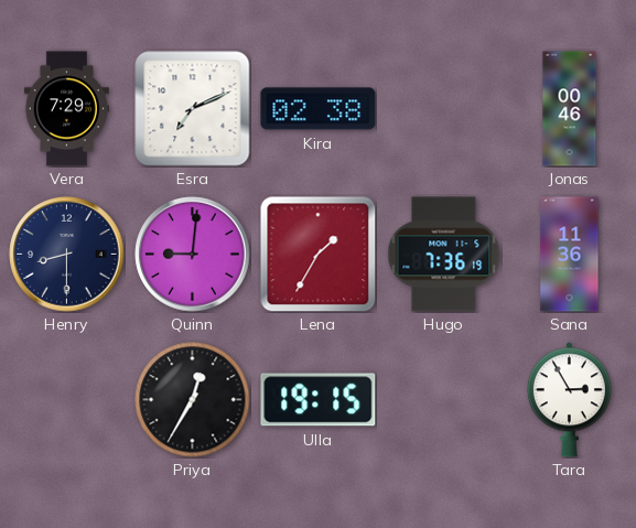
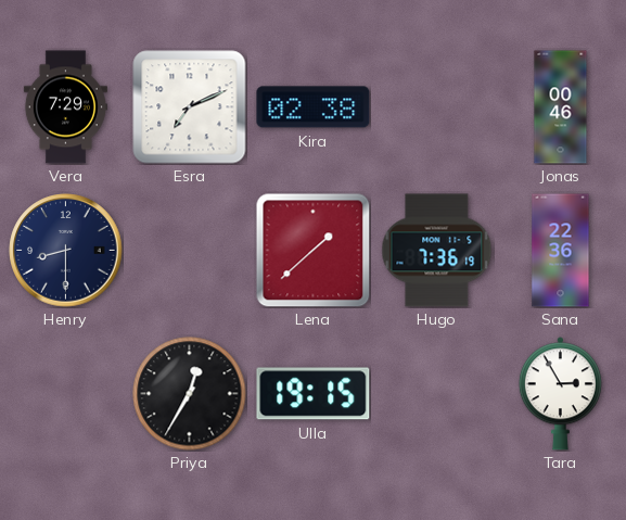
Quinn: 9:01 -> none
Lena: 1:35 -> 1:38
Sana: 11:36 -> 22:36
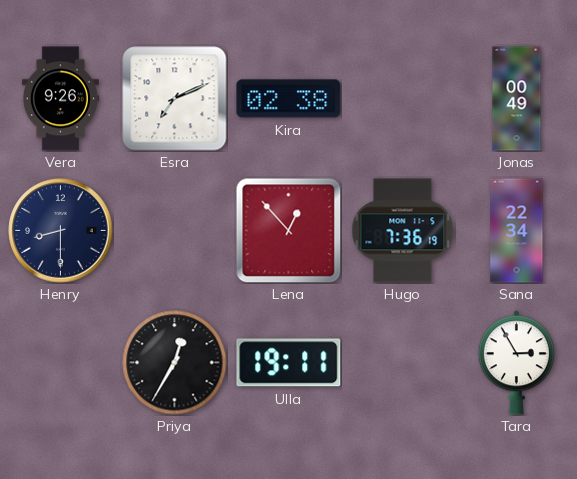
Vera: 7:29 -> 9:26
Jonas: 00:46 -> 00:49
Lena: 1:38 -> 12:53
Sana: 22:36 -> 22:34
Ulla: 19:15 -> 19:11
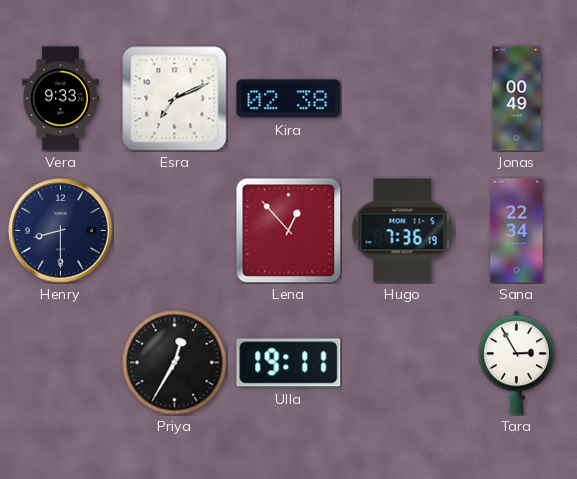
Vera: 9:26 -> 9:33
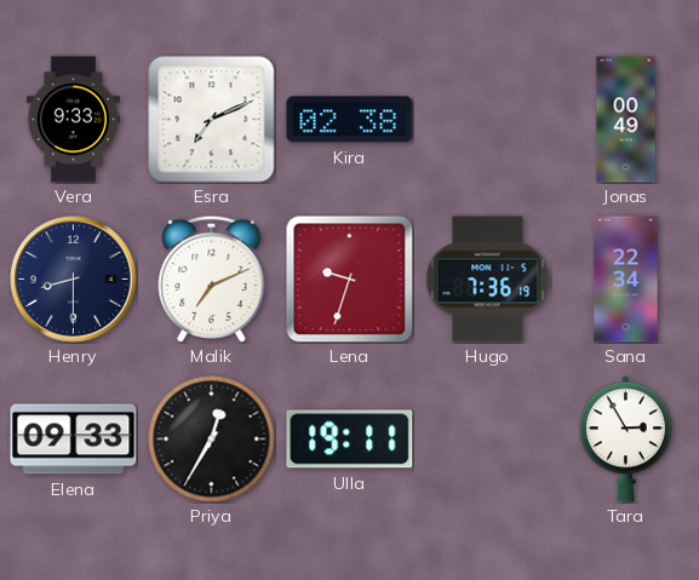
Malik: none -> 7:11
Lena: 12:53 -> 9:33
Elena: none -> 09:33
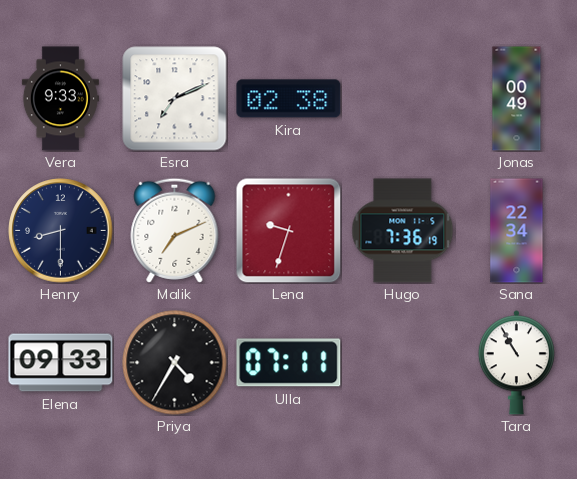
Priya: 12:35 -> 4:35
Ulla: 19:11 -> 07:11
Tara: 2:55 -> 10:55
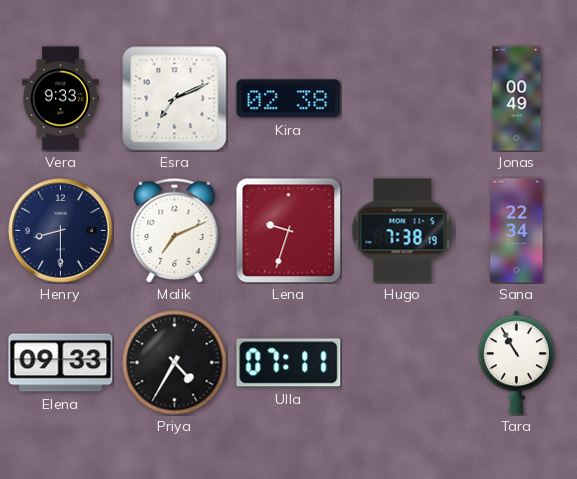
Hugo: 7:36 -> 7:38
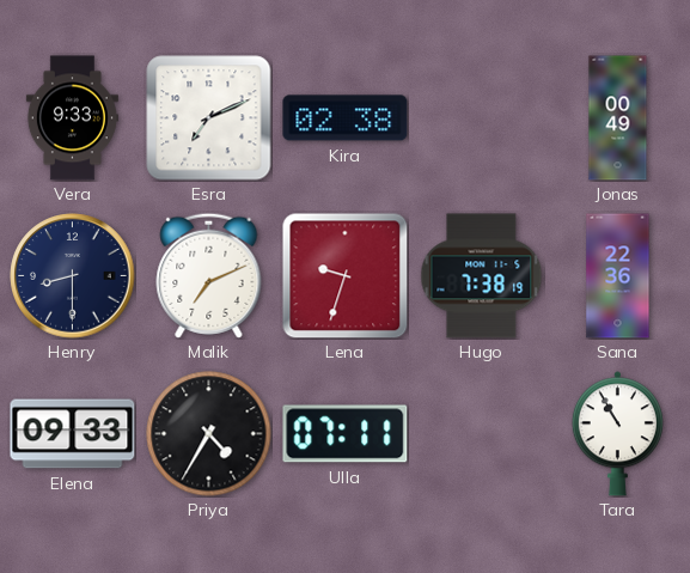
Sana: 22:34 -> 22:36
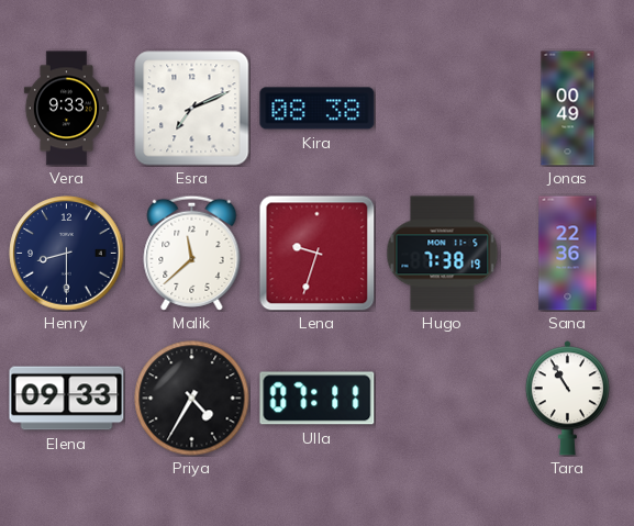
Kira: 02:38 -> 08:38
Malik: 7:11 -> 11:38
